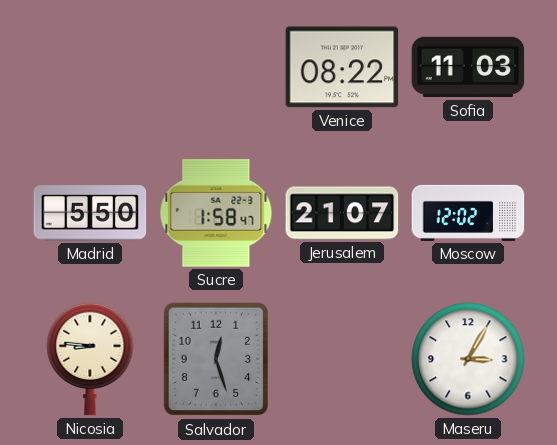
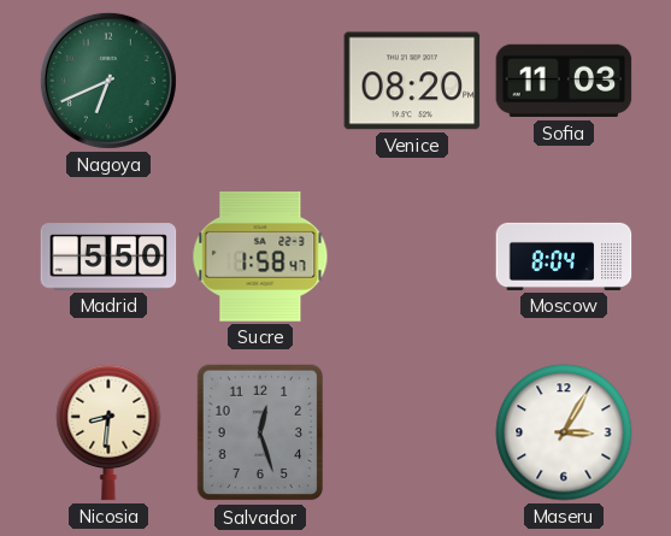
Nagoya: none -> 6:41
Venice: 08:22 -> 08:20
Jerusalem: 21:07 -> none
Moscow: 12:02 -> 8:04
Nicosia: 8:46 -> 8:31
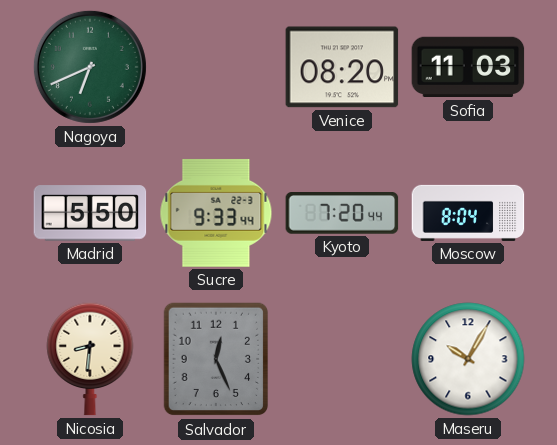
Sucre: 1:58 -> 9:33
Kyoto: none -> 7:20
Salvador: 12:27 -> 12:26
Maseru: 3:05 -> 10:05
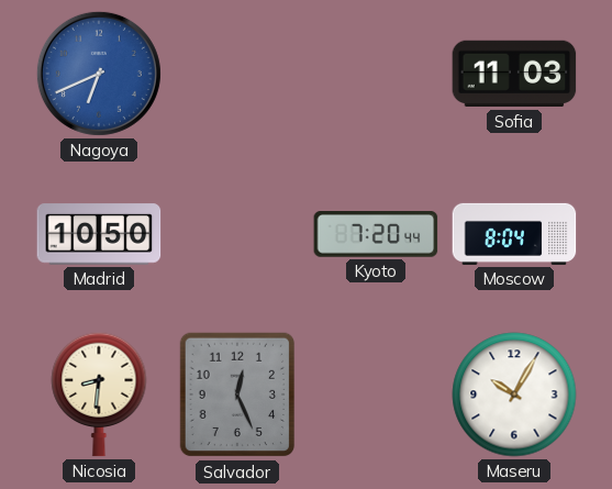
Nagoya dial: green -> blue
Venice: 08:20 -> none
Madrid: 5:50 -> 10:50
Sucre: 9:33 -> none
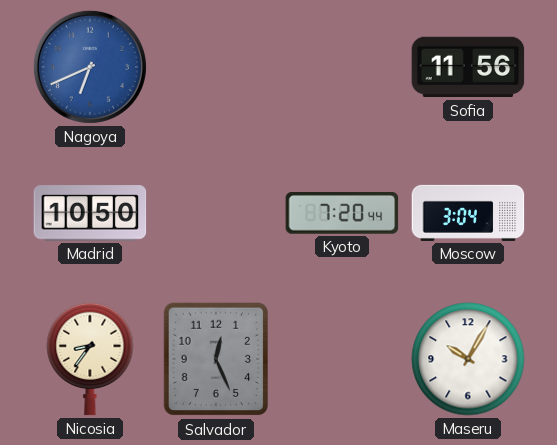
Sofia: 11:03 -> 11:56
Moscow: 8:04 -> 3:04
Nicosia: 8:31 -> 8:36
